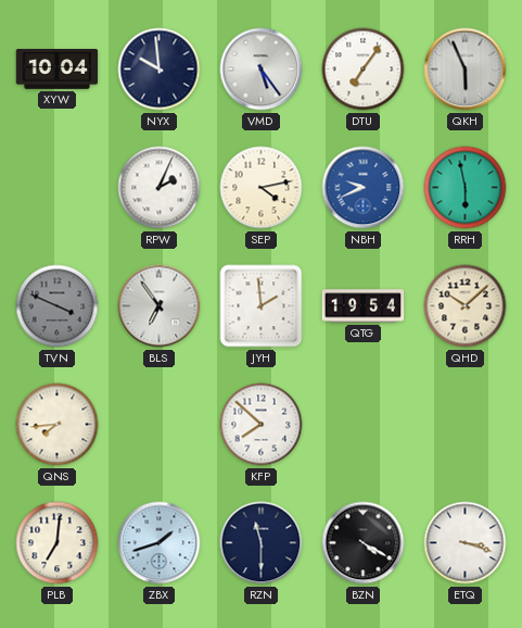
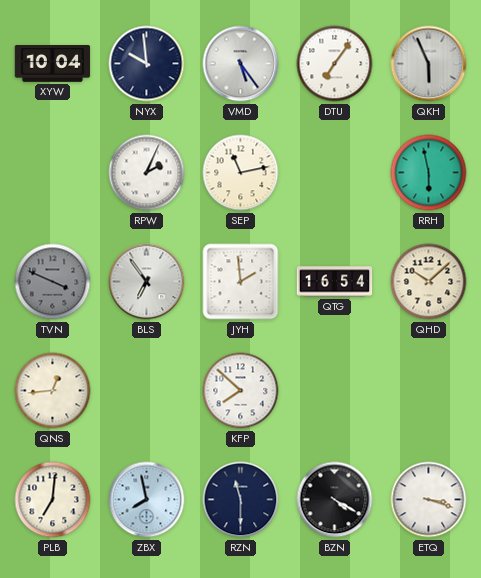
SEP: 4:13 -> 11:13
NBH: 9:41 -> none
QTG: 19:54 -> 16:54
QNS: 7:44 -> 12:44
ZBX: 1:42 -> 7:58
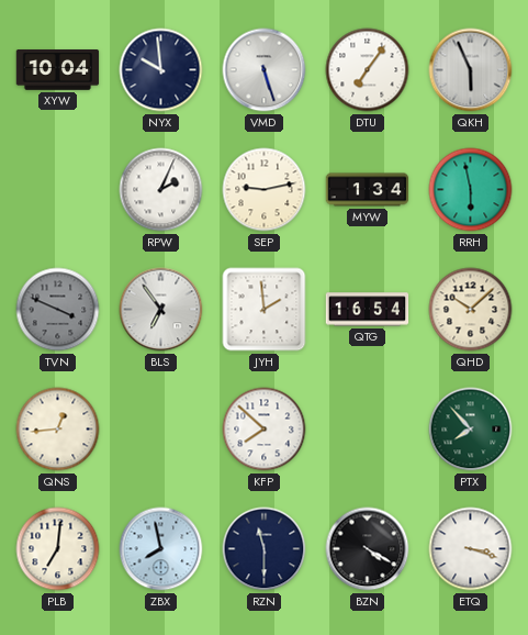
VMD: 5:24 -> 5:27
SEP: 11:13 -> 9:13
MYW: none -> 1:34
PTX: none -> 7:53
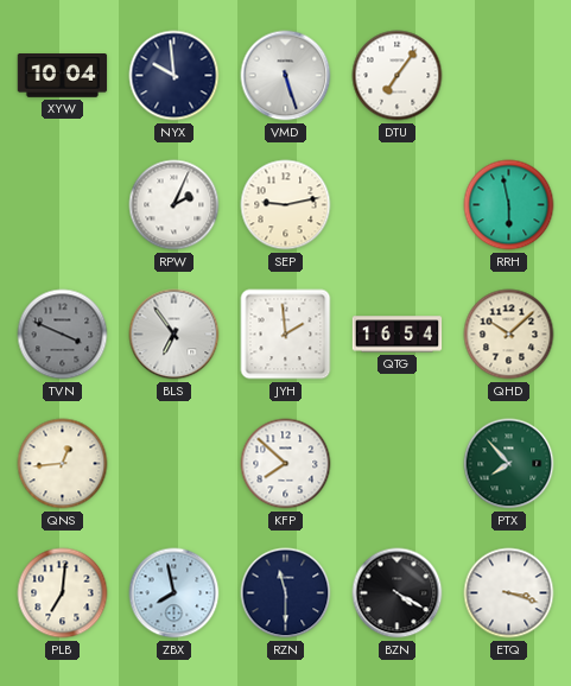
QKH: 5:56 -> none
MYW: 1:34 -> none
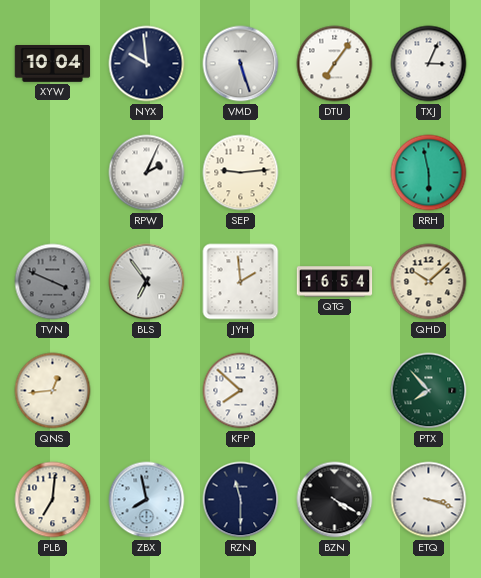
TXJ: none -> 3:04
SEP: 9:13 -> 9:14
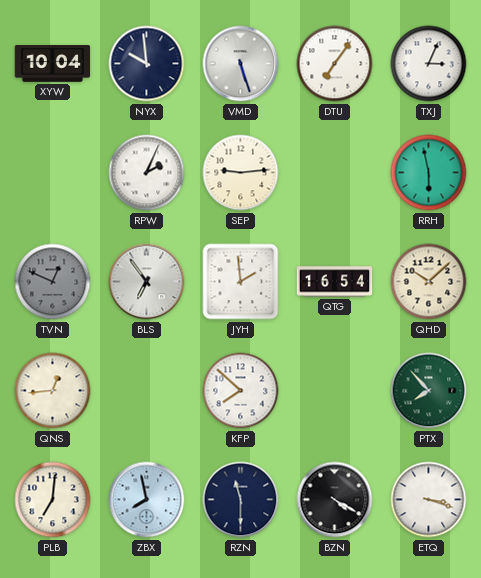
TVN: 3:49 -> 12:49
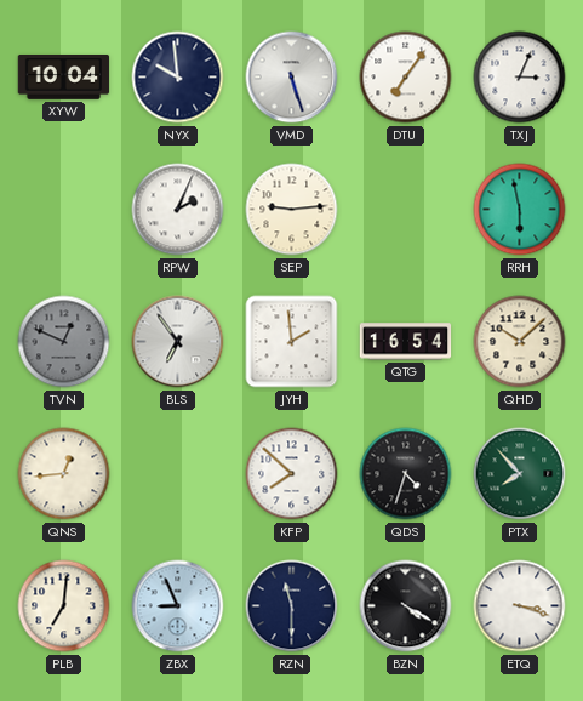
QDS: none -> 4:33
ZBX: 7:58 -> 8:56
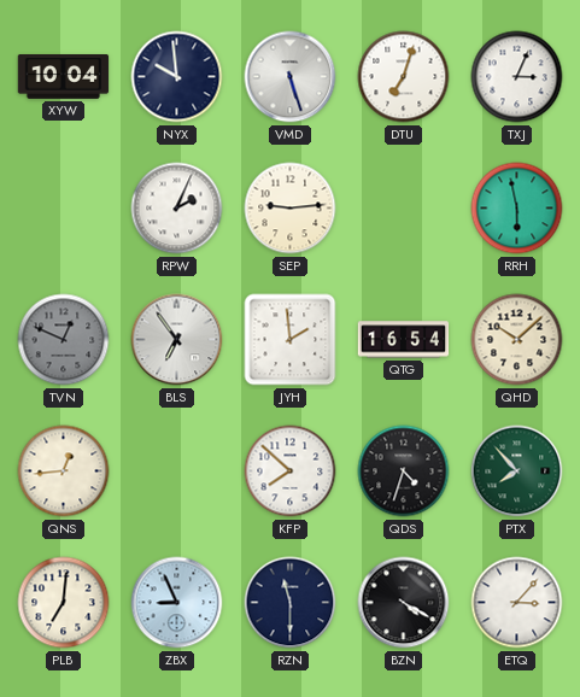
DTU: 7:06 -> 7:03
ETQ: 3:18 -> 3:07
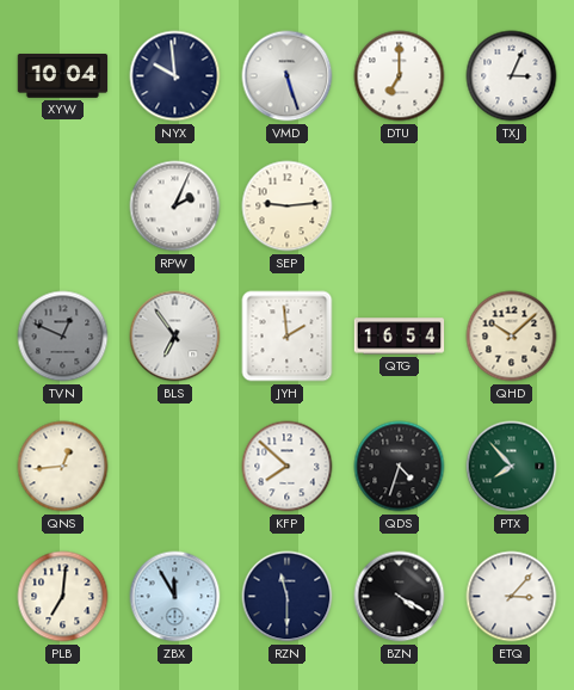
DTU: 7:03 -> 7:00
RRH: 5:58 -> none
ZBX: 8:56 -> 11:55
